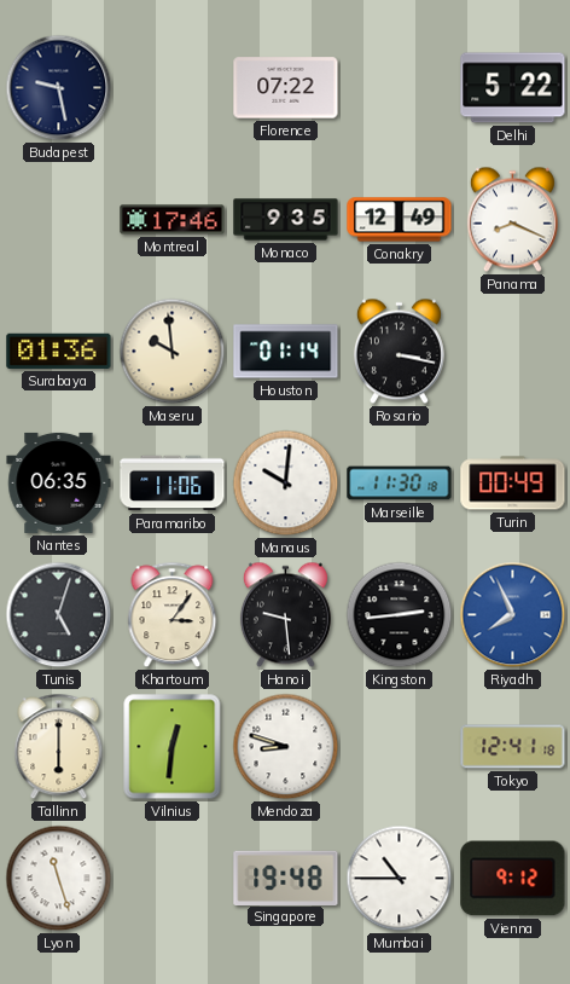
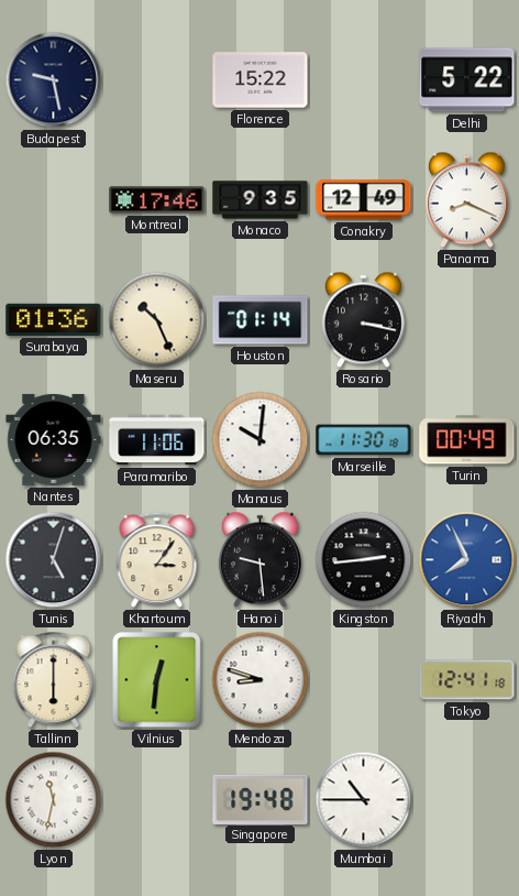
Florence: 07:22 -> 15:22
Maseru: 9:59 -> 10:26
Lyon: 11:27 -> 11:32
Vienna: 9:12 -> none
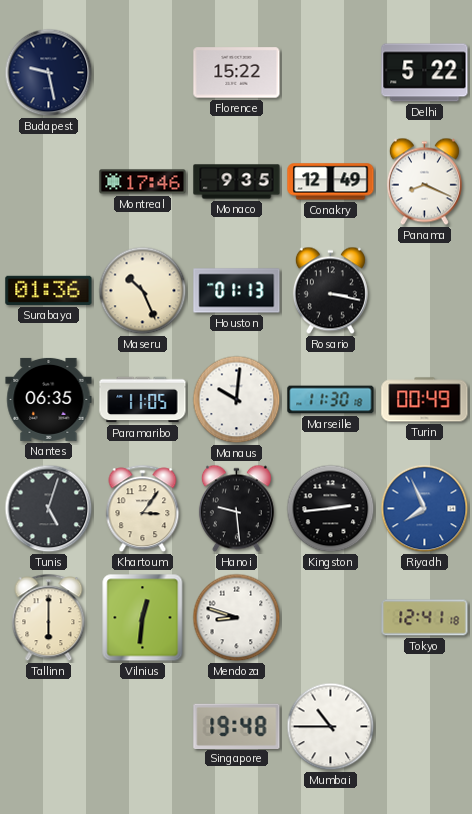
Houston: 01:14 -> 01:13
Paramaribo: 11:06 -> 11:05
Lyon: 11:32 -> none
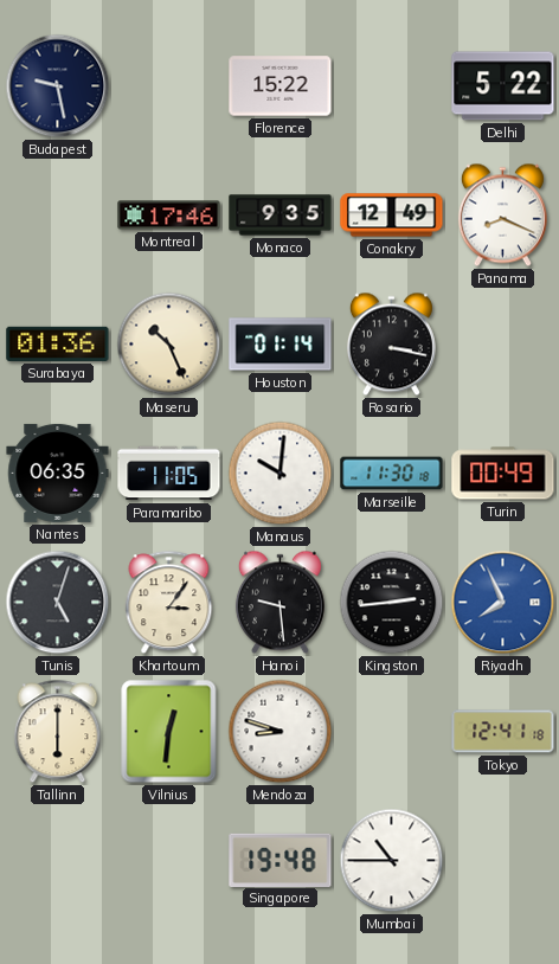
Houston: 01:13 -> 01:14
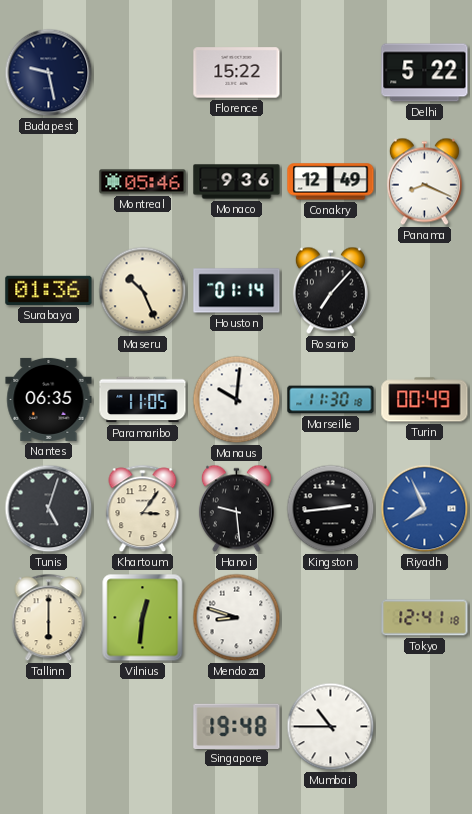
Montreal: 17:46 -> 05:46
Monaco: 9:35 -> 9:36
Rosario: 3:17 -> 7:07
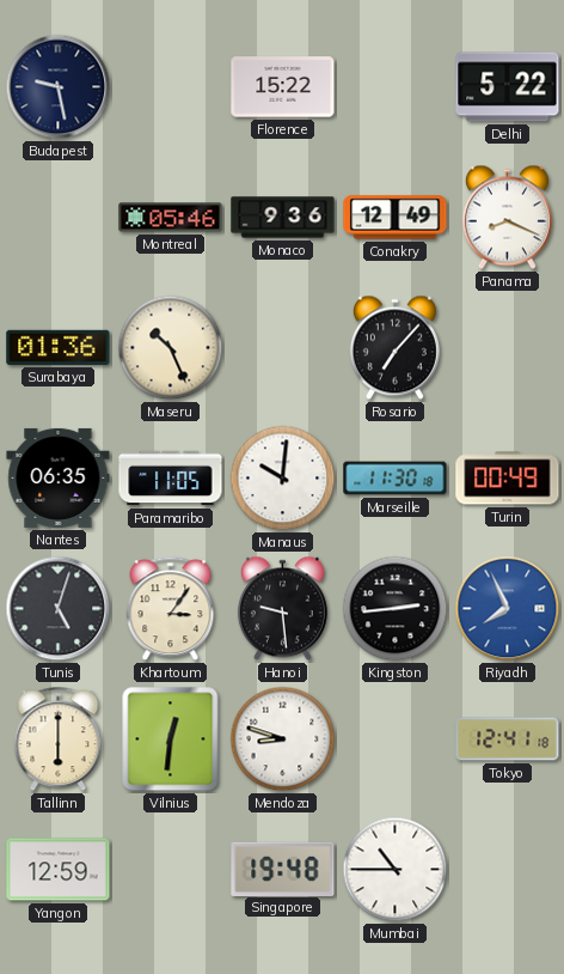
Houston: 01:14 -> none
Yangon: none -> 12:59
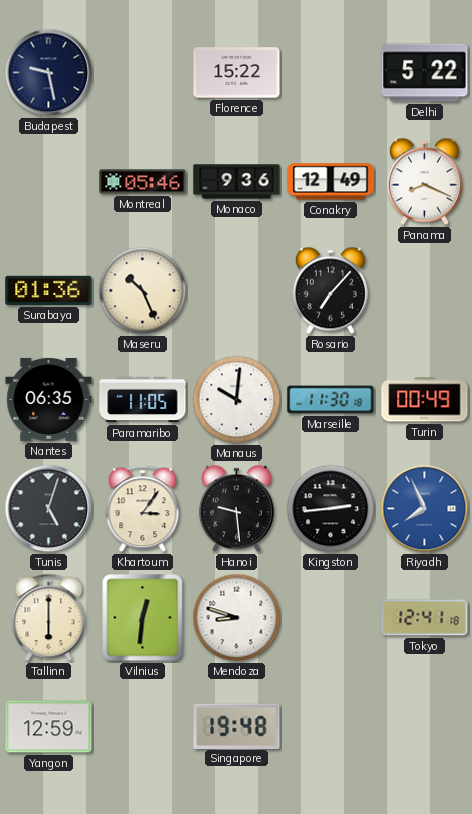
Mumbai: 10:45 -> none
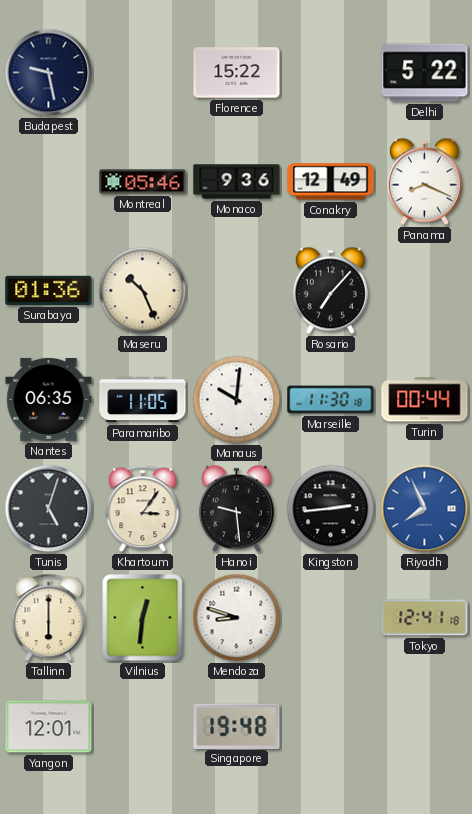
Turin: 00:49 -> 00:44
Yangon: 12:59 -> 12:01
